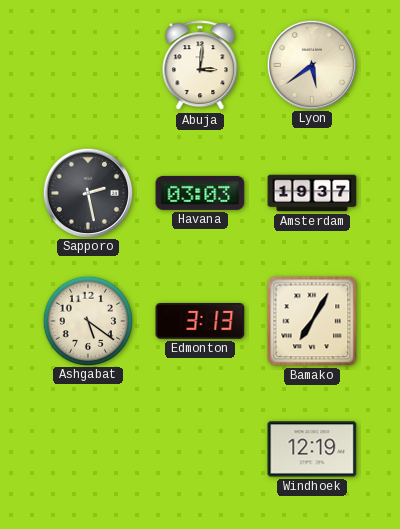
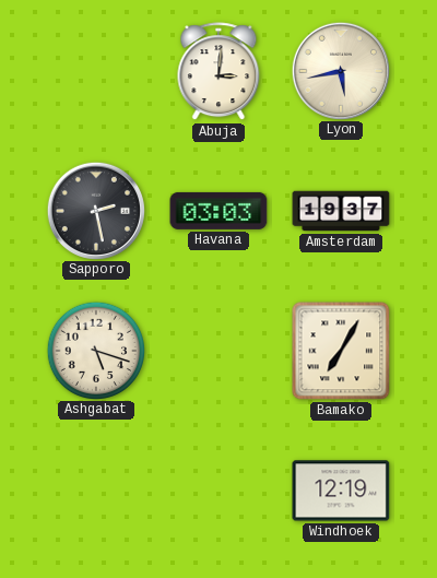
Lyon: 5:39 -> 5:43
Ashgabat: 5:21 -> 5:18
Edmonton: 3:13 -> none
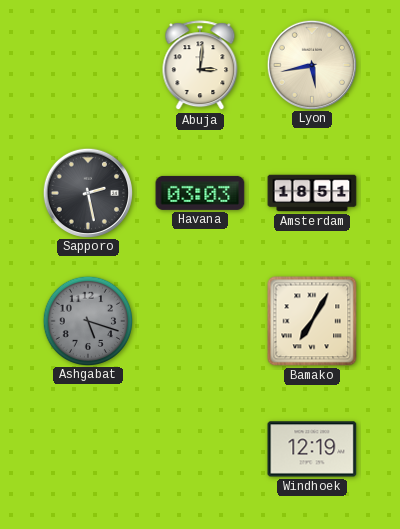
Amsterdam: 19:37 -> 18:51
Ashgabat dial: cream -> grey
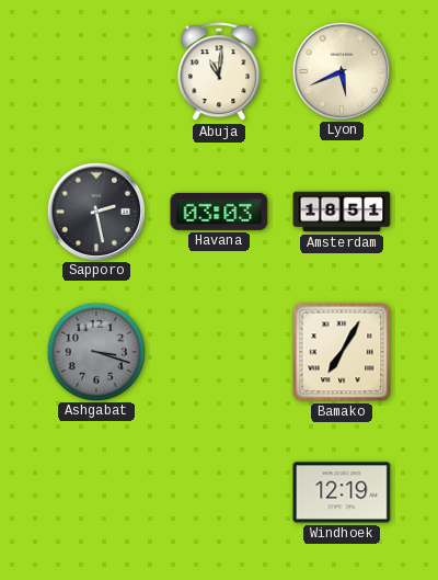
Abuja: 3:01 -> 11:01
Lyon: 5:43 -> 5:41
Ashgabat: 5:18 -> 3:18
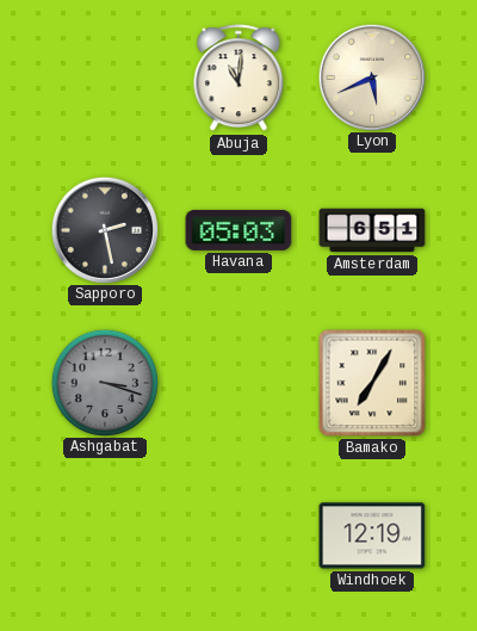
Havana: 03:03 -> 05:03
Amsterdam: 18:51 -> 6:51
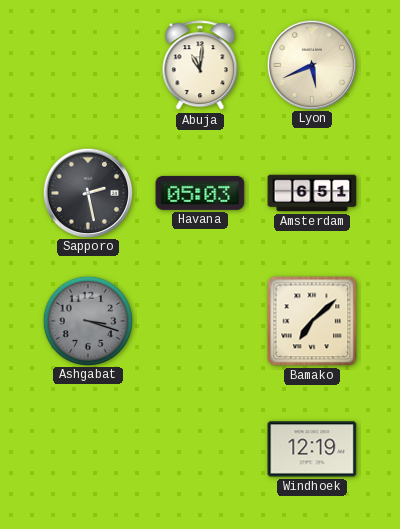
Bamako: 7:05 -> 7:08
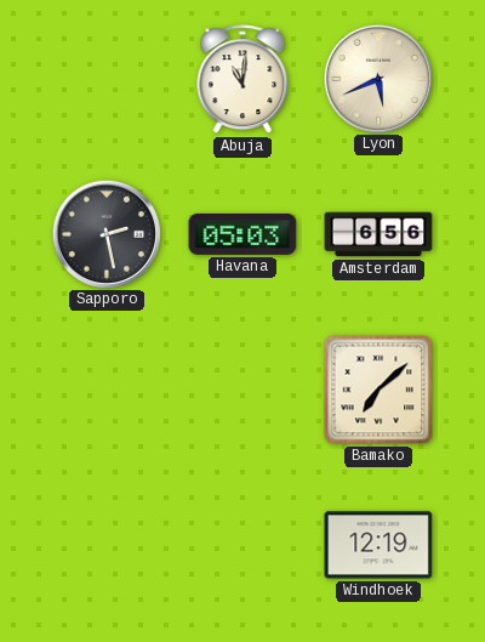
Amsterdam: 6:51 -> 6:56
Ashgabat: 3:18 -> none
